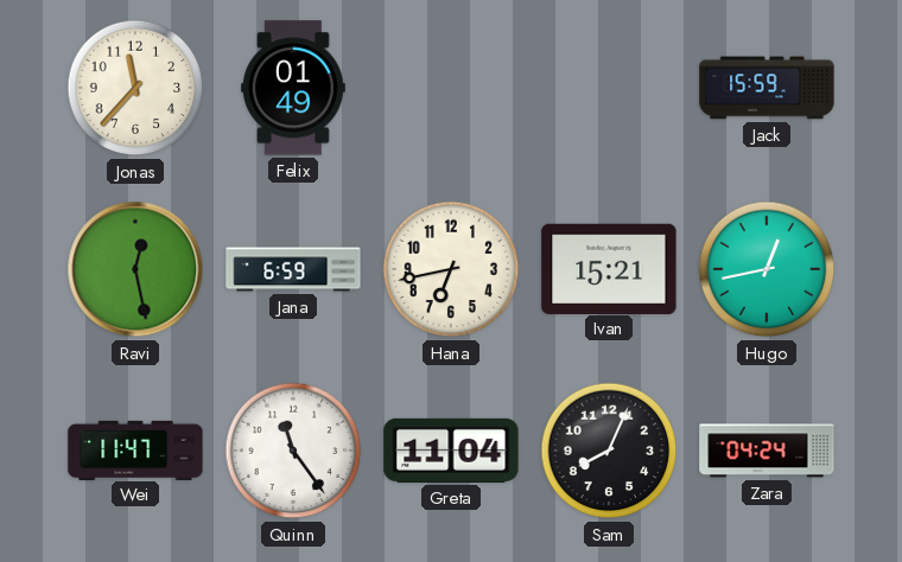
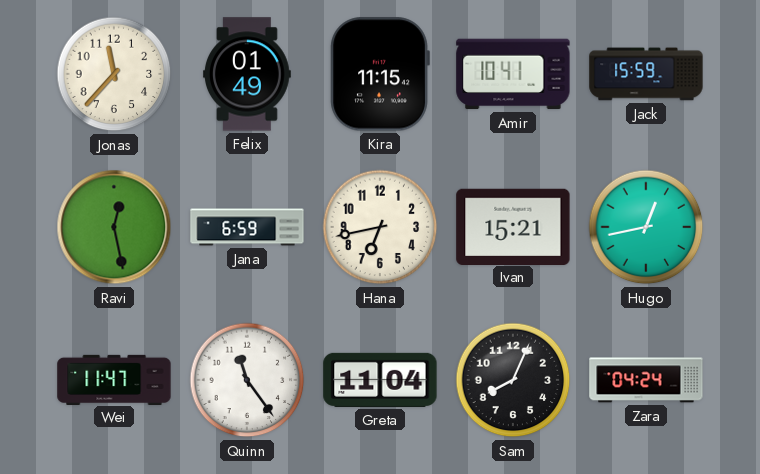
Kira: none -> 11:15
Amir: none -> 10:41
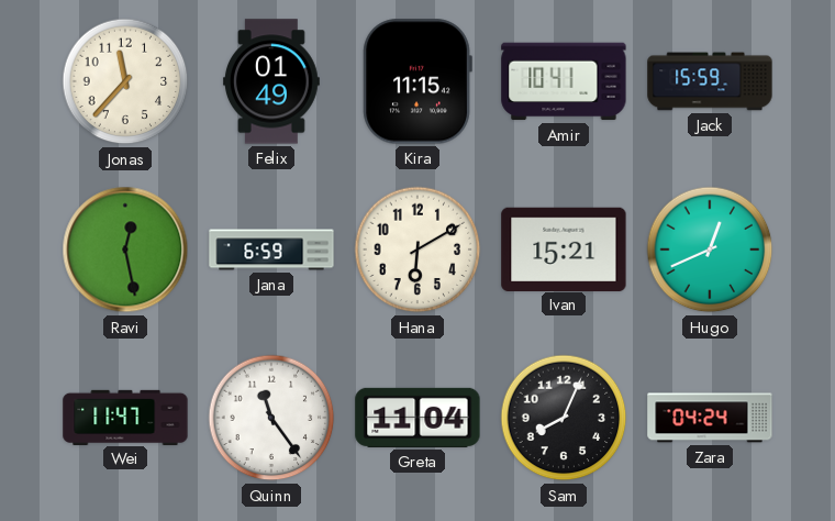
Hana: 6:43 -> 6:10
Hugo: 12:43 -> 12:41
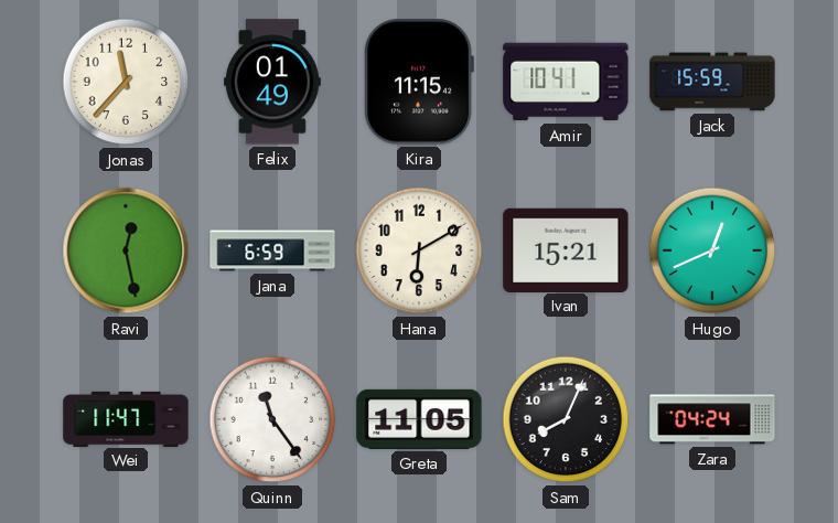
Greta: 11:04 -> 11:05
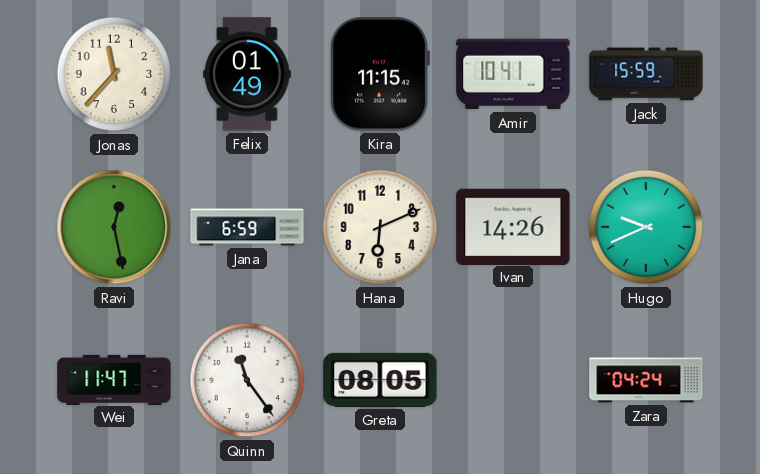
Hana: 6:10 -> 6:11
Ivan: 15:21 -> 14:26
Hugo: 12:41 -> 9:41
Greta: 11:05 -> 08:05
Sam: 8:04 -> none
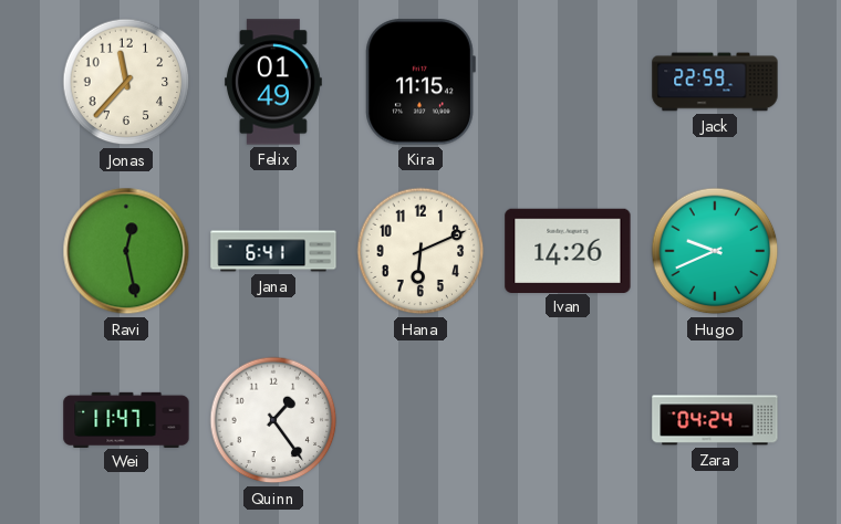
Amir: 10:41 -> none
Jack: 15:59 -> 22:59
Jana: 6:59 -> 6:41
Quinn: 11:24 -> 1:24
Greta: 08:05 -> none
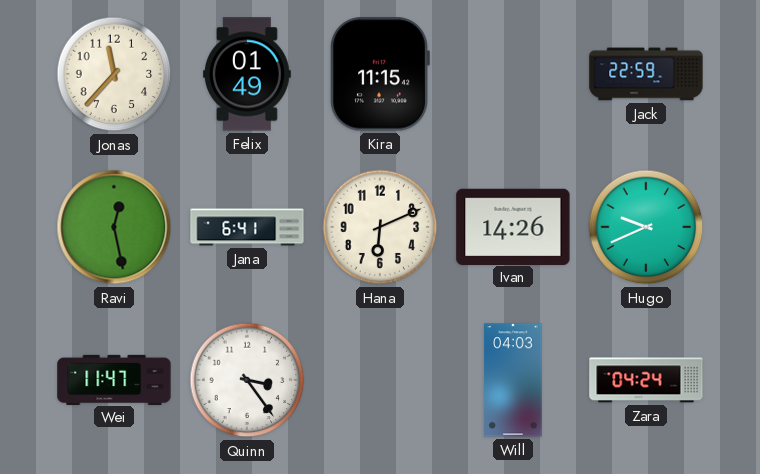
Quinn: 1:24 -> 3:24
Will: none -> 04:03
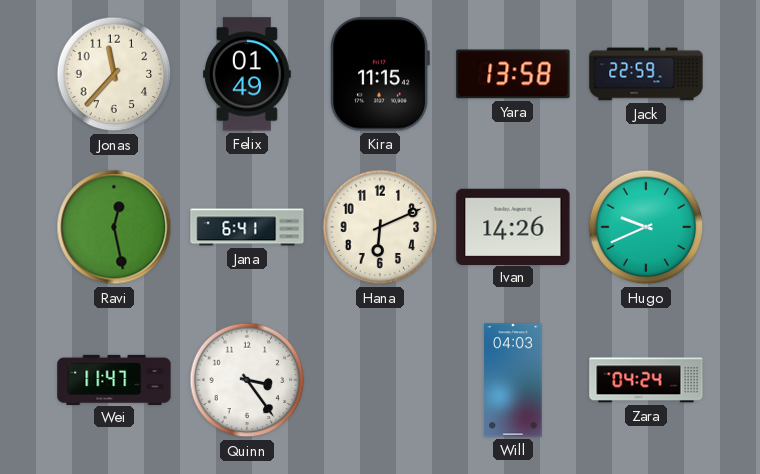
Yara: none -> 13:58
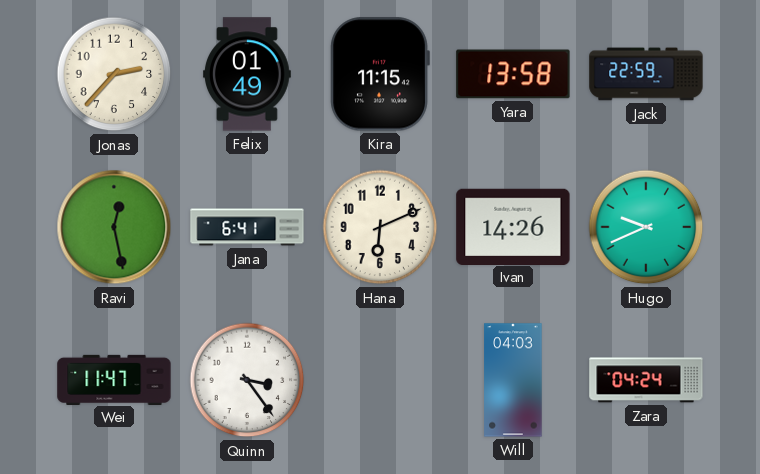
Jonas: 11:37 -> 2:37
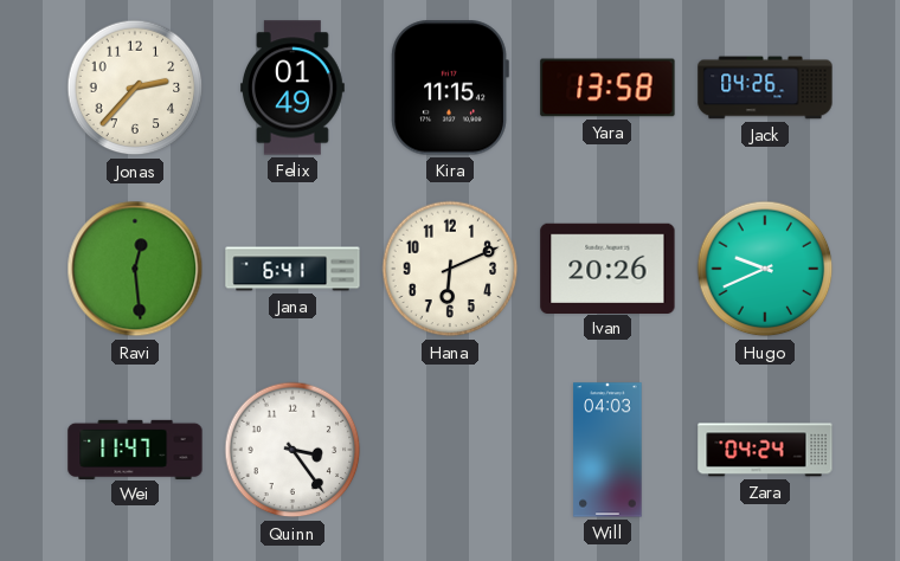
Jack: 22:59 -> 04:26
Ravi: 12:28 -> 12:29
Ivan: 14:26 -> 20:26
